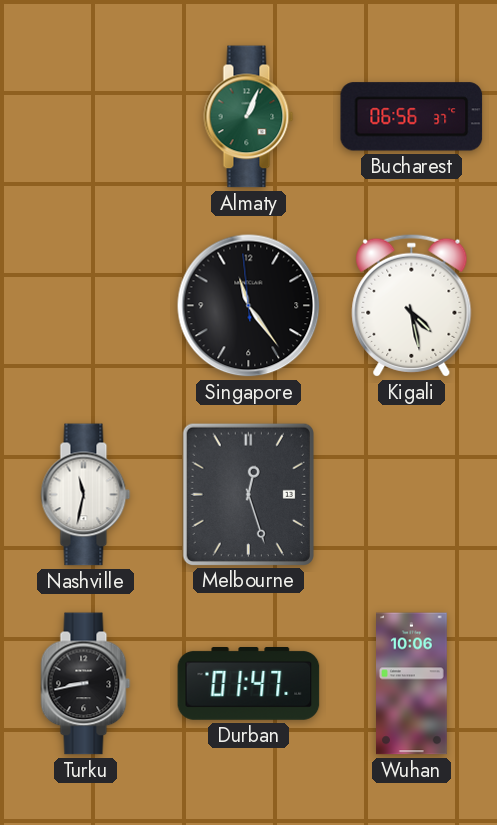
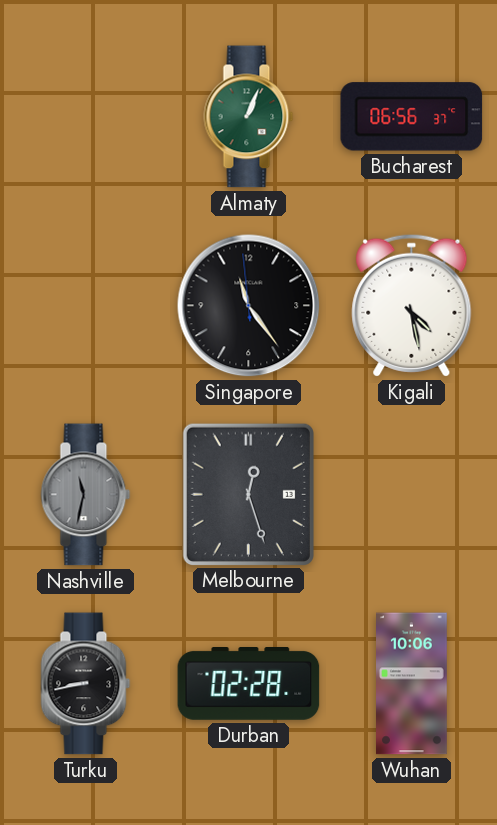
Nashville dial: white -> grey
Durban: 01:47 -> 02:28
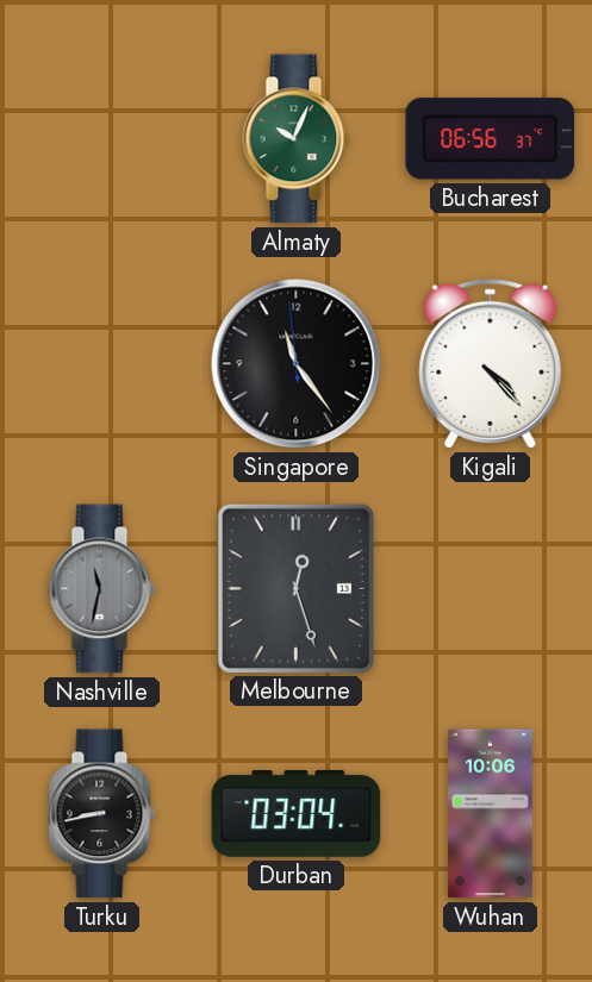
Almaty: 1:04 -> 10:04
Kigali: 4:28 -> 4:23
Durban: 02:28 -> 03:04
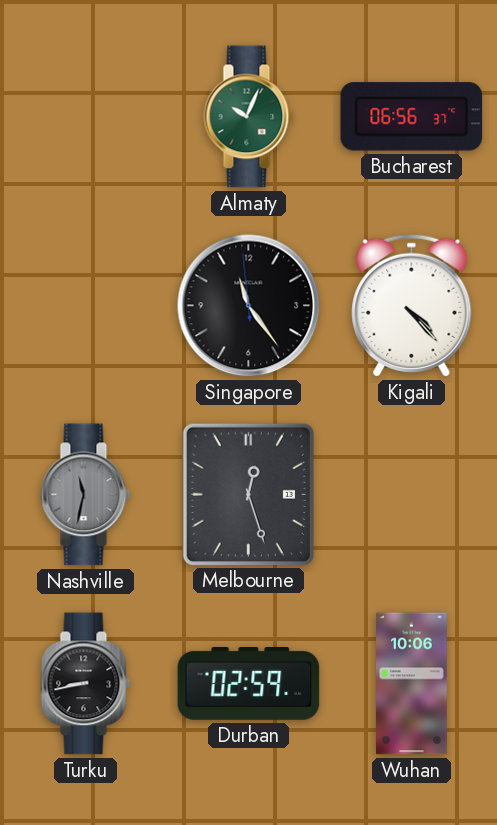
Durban: 03:04 -> 02:59
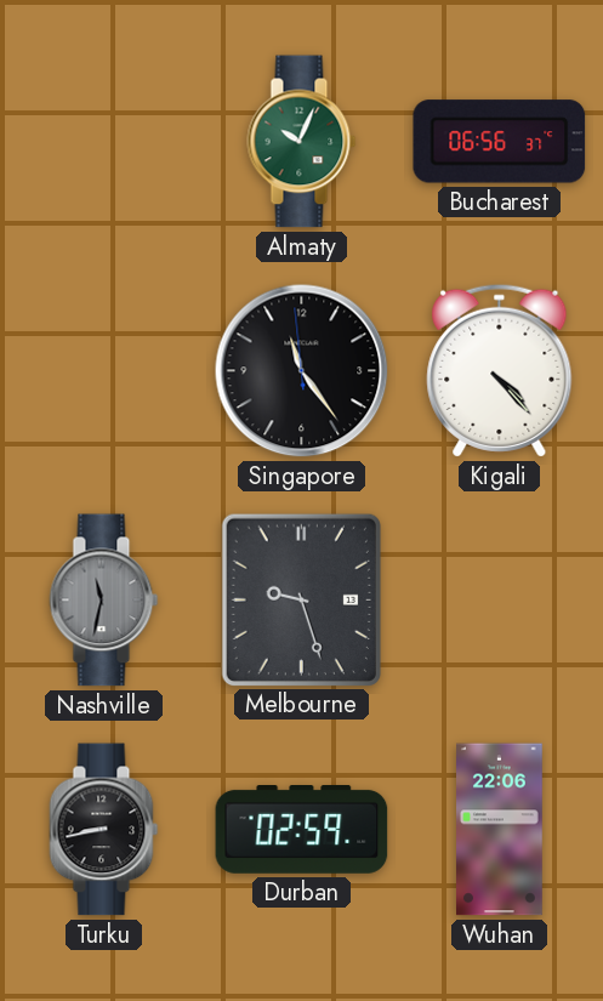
Melbourne: 12:27 -> 9:27
Wuhan: 10:06 -> 22:06
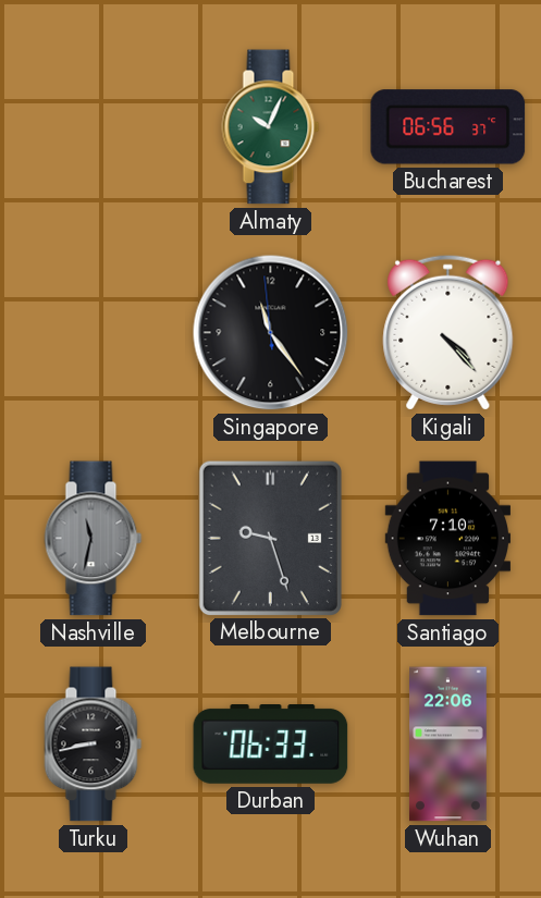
Santiago: none -> 7:10
Durban: 02:59 -> 06:33
